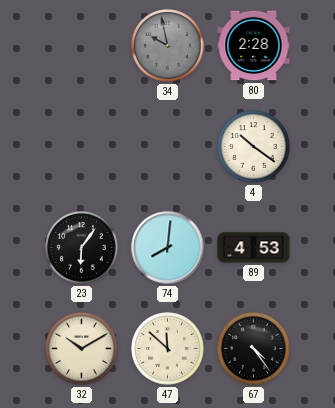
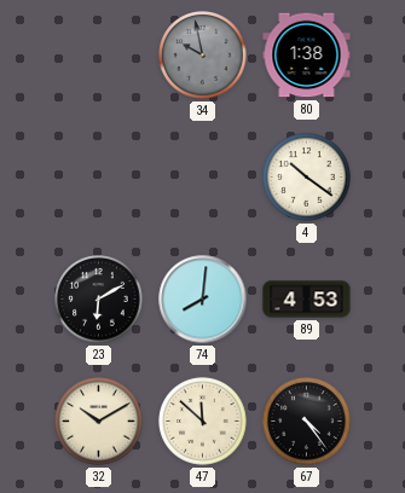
80: 2:28 -> 1:38
23: 6:06 -> 6:10
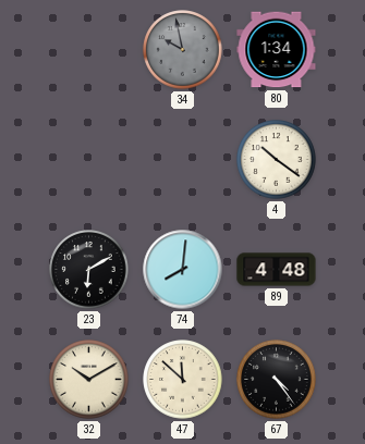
80: 1:38 -> 1:34
89: 4:53 -> 4:48
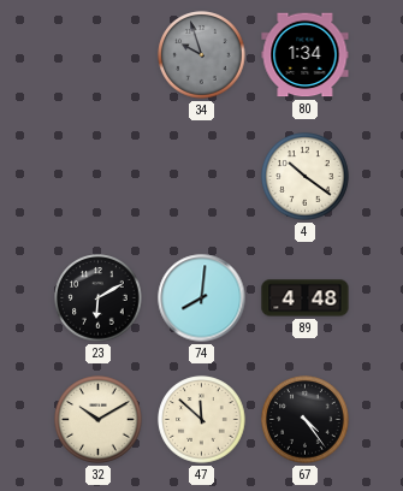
34: 9:58 -> 9:57
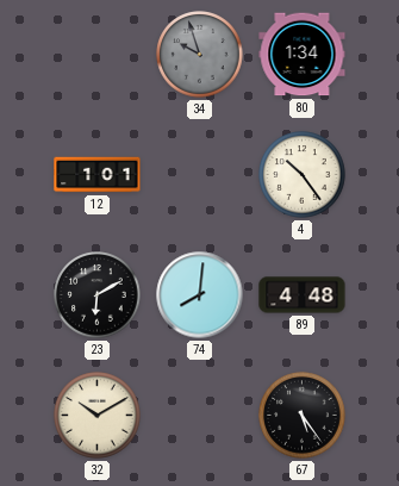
12: none -> 1:01
4: 10:21 -> 10:24
47: 11:52 -> none
67: 4:24 -> 5:24
